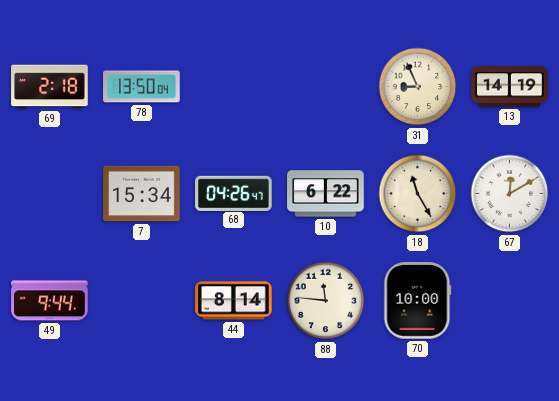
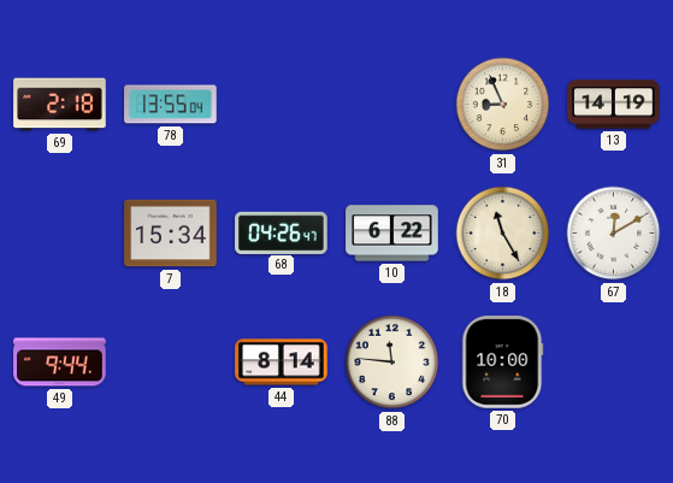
78: 13:50 -> 13:55
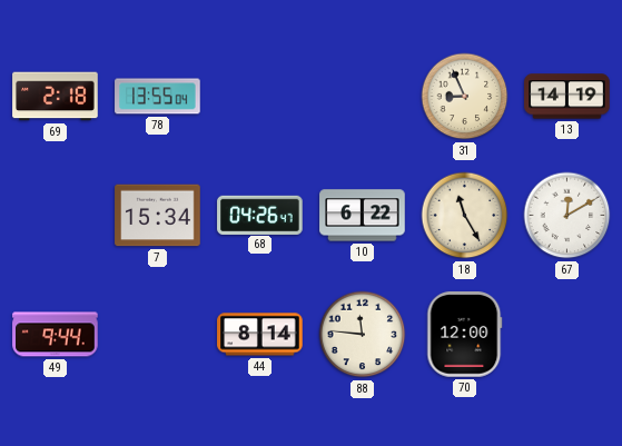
70: 10:00 -> 12:00
